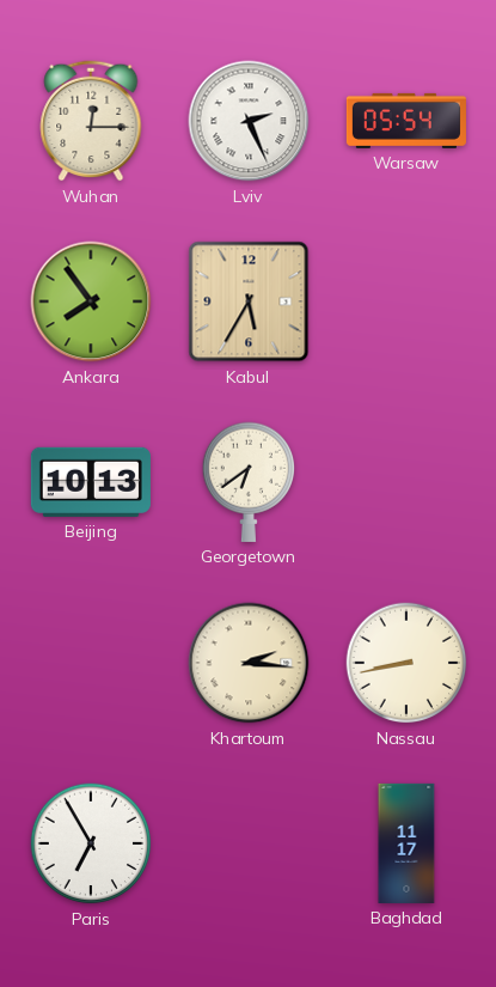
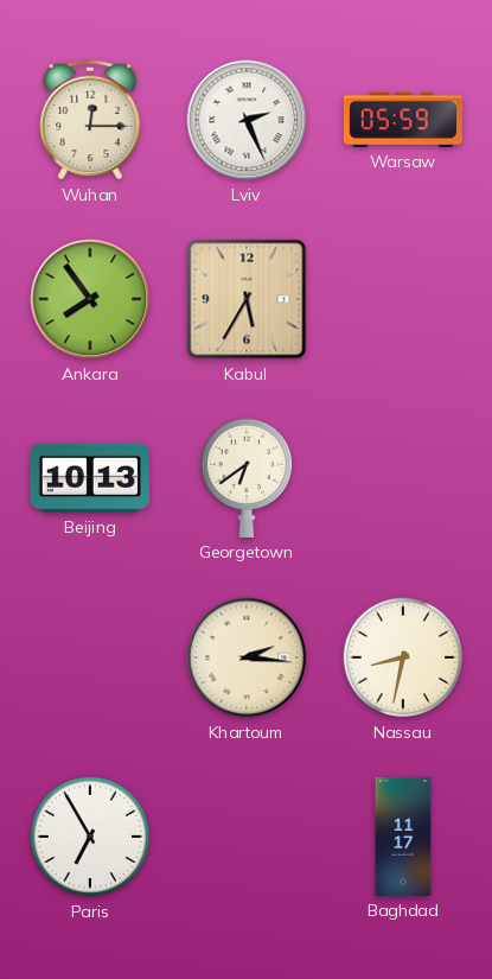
Warsaw: 05:54 -> 05:59
Nassau: 8:43 -> 8:32
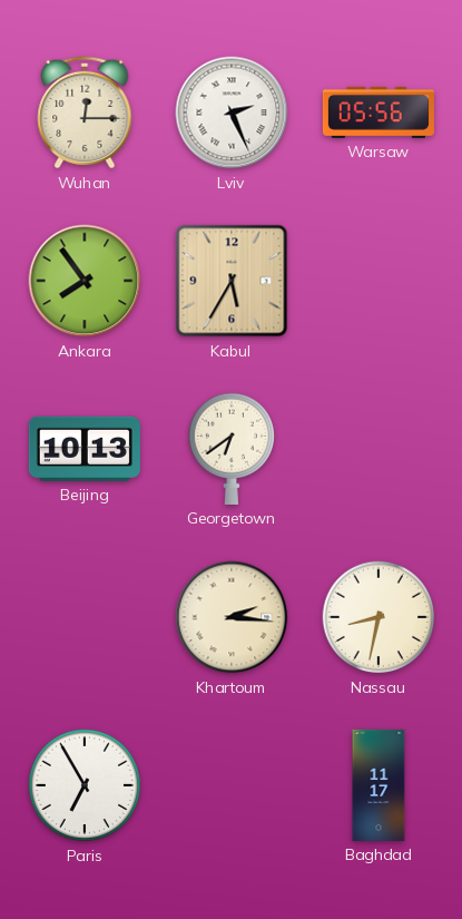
Warsaw: 05:59 -> 05:56
